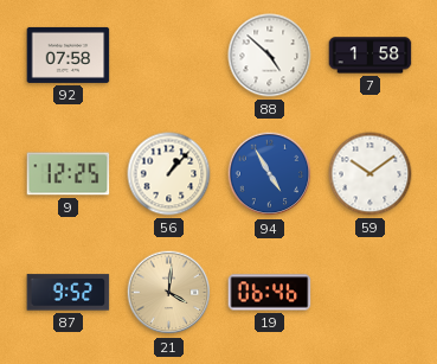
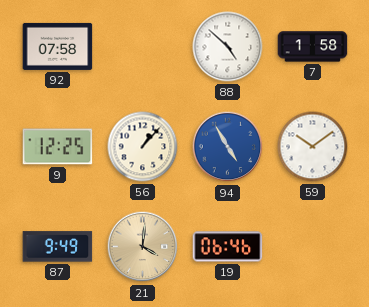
87: 9:52 -> 9:49
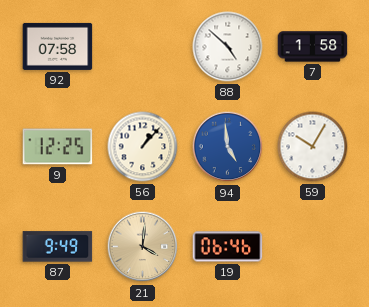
94: 4:55 -> 4:59
59: 10:09 -> 10:05
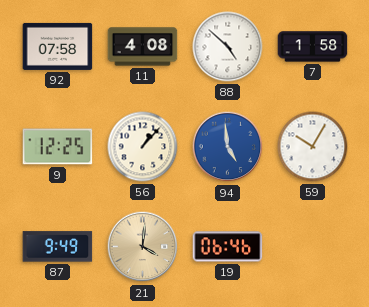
11: none -> 4:08
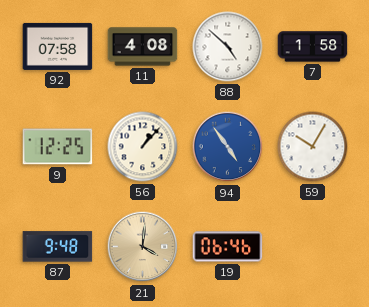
94: 4:59 -> 4:54
87: 9:49 -> 9:48
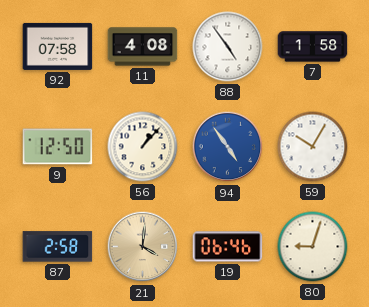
88: 4:52 -> 4:54
9: 12:25 -> 12:50
87: 9:48 -> 2:58
80: none -> 9:03
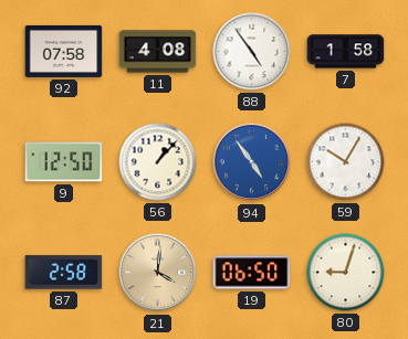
19: 06:46 -> 06:50
